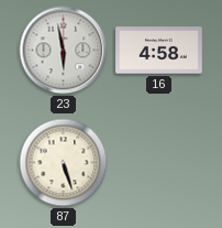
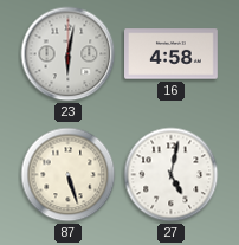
23: 5:58 -> 6:02
27: none -> 5:02
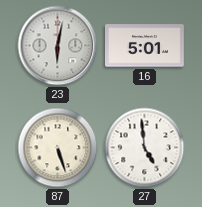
16: 4:58 -> 5:01
27: 5:02 -> 4:59
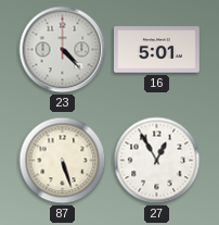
23: 6:02 -> 4:23
27: 4:59 -> 12:55
